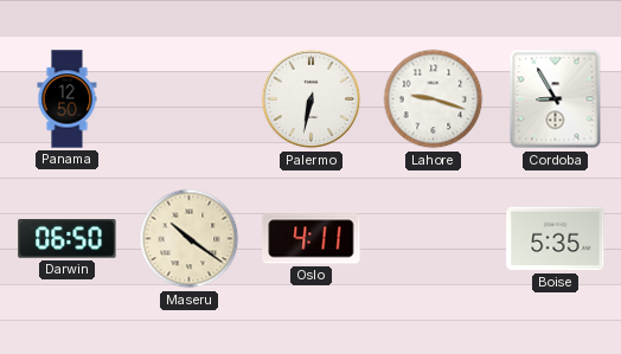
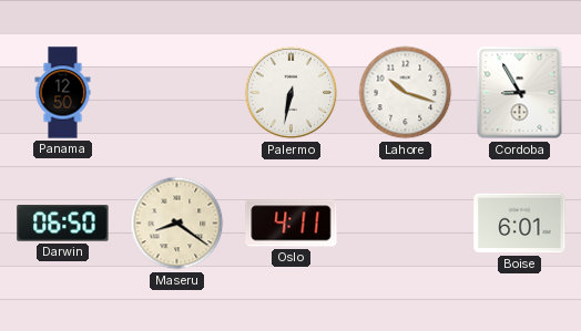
Lahore: 9:18 -> 10:18
Maseru: 10:21 -> 8:21
Boise: 5:35 -> 6:01
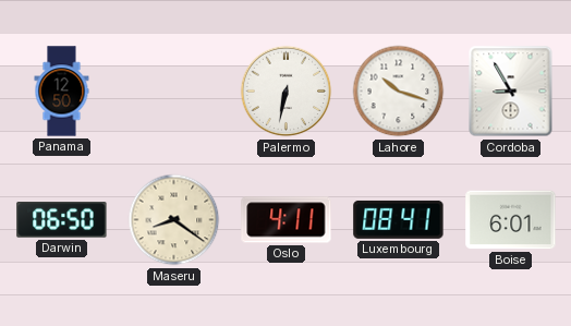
Luxembourg: none -> 08:41
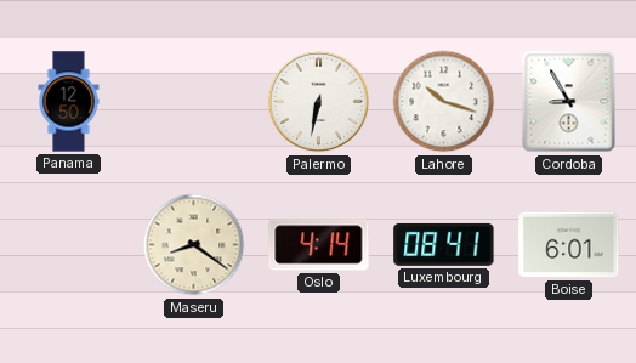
Darwin: 06:50 -> none
Oslo: 4:11 -> 4:14
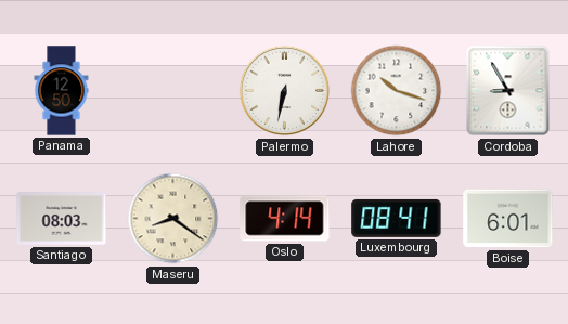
Santiago: none -> 08:03
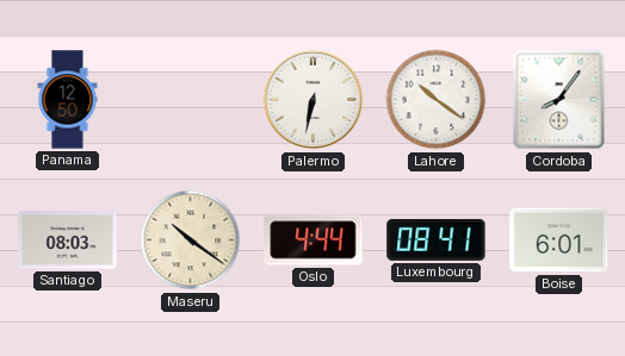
Lahore: 10:18 -> 10:21
Cordoba: 8:55 -> 8:06
Maseru: 8:21 -> 10:21
Oslo: 4:14 -> 4:44
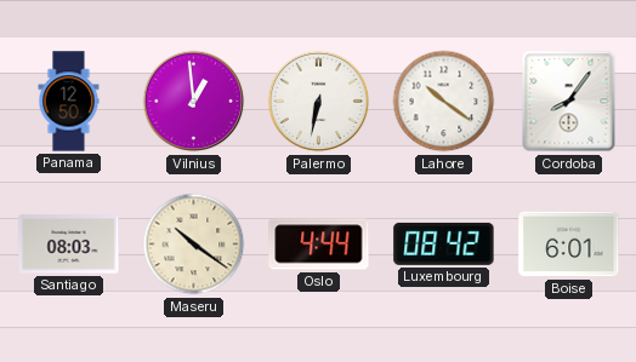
Vilnius: none -> 12:59
Luxembourg: 08:41 -> 08:42
